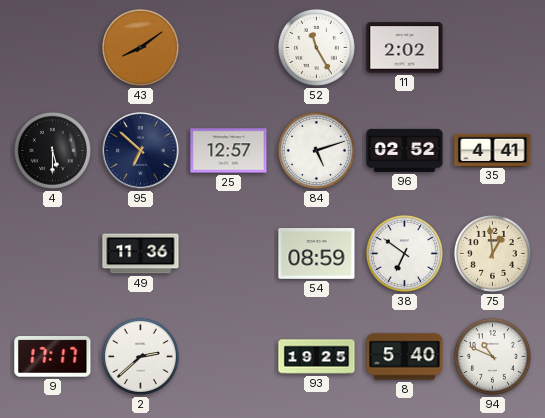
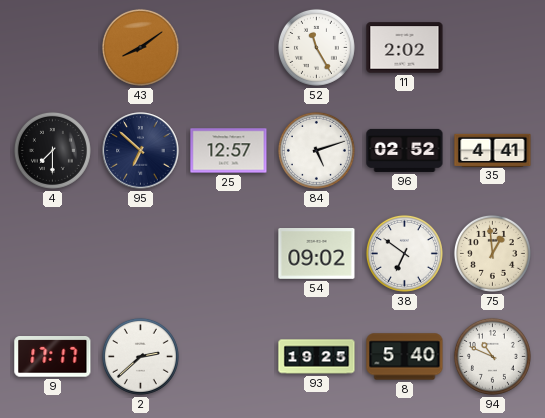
4: 5:30 -> 7:30
49: 11:36 -> none
54: 08:59 -> 09:02
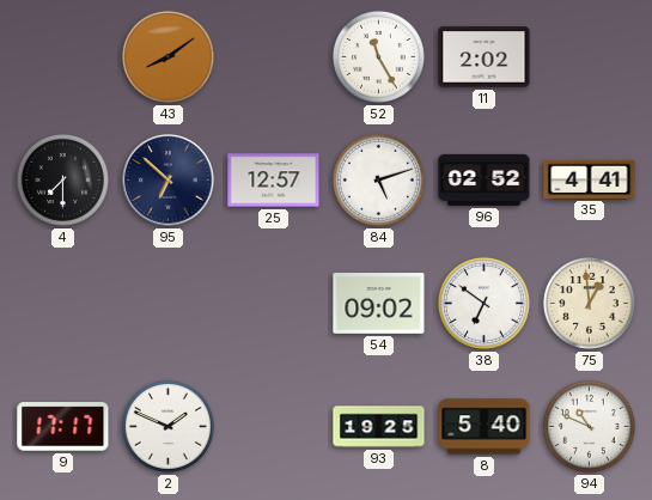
2: 2:38 -> 1:49
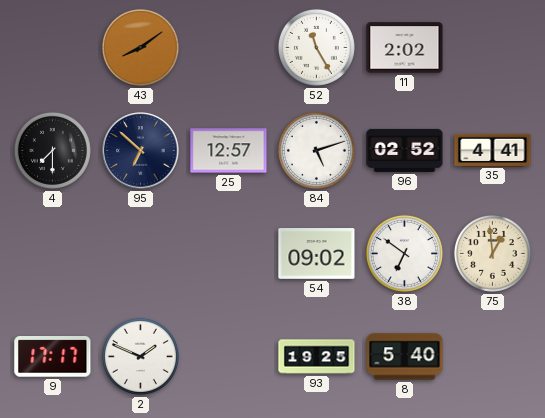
94: 10:49 -> none
